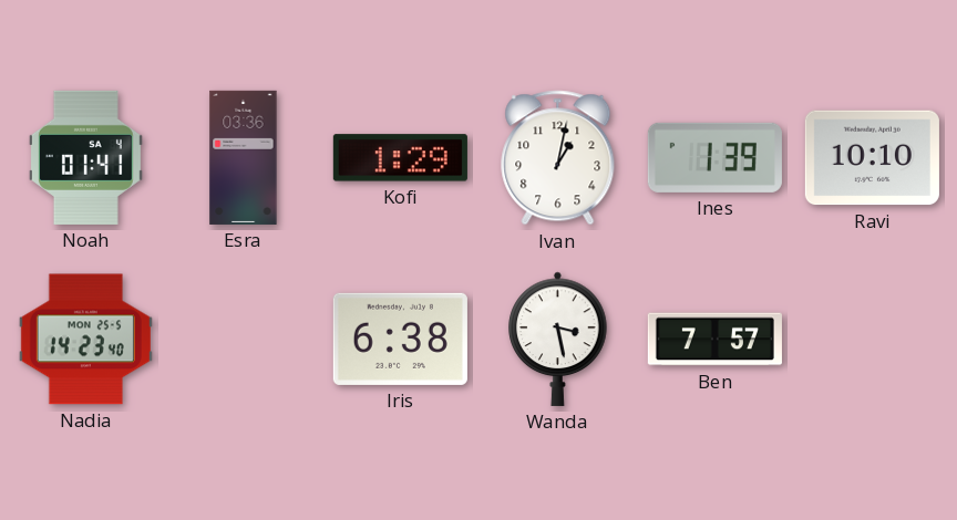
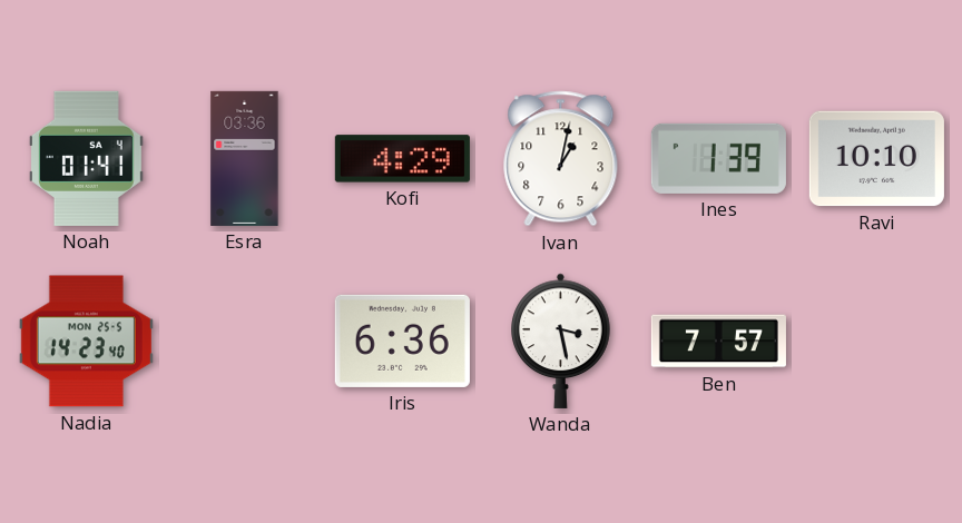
Kofi: 1:29 -> 4:29
Iris: 6:38 -> 6:36
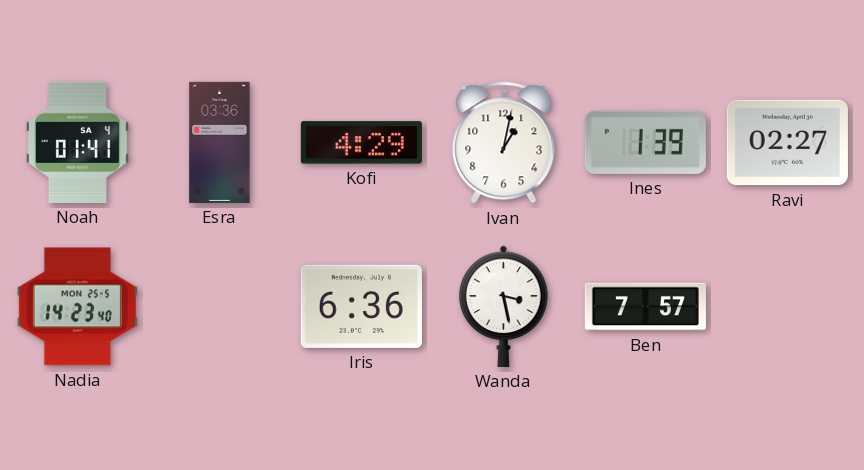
Ravi: 10:10 -> 02:27
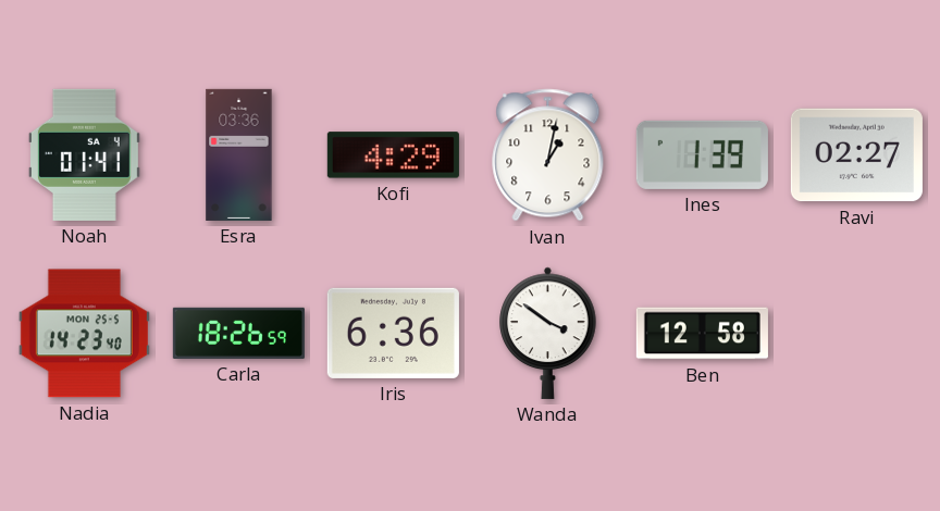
Carla: none -> 18:26
Wanda: 3:28 -> 3:51
Ben: 7:57 -> 12:58
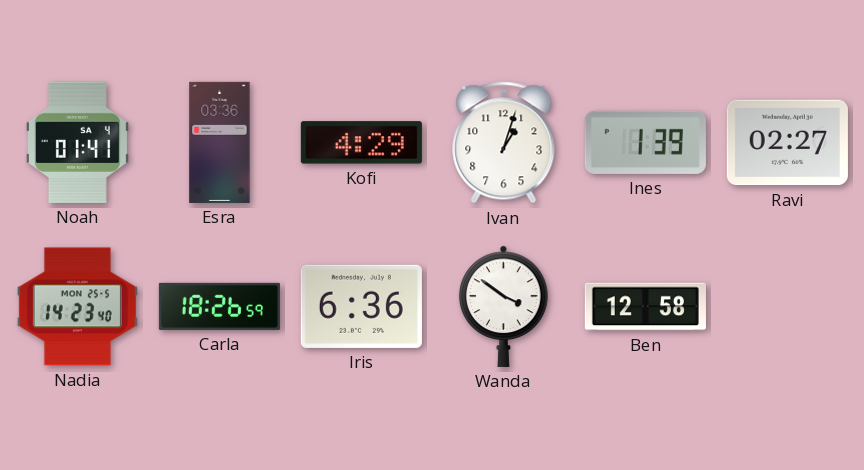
Ivan: 1:02 -> 1:03
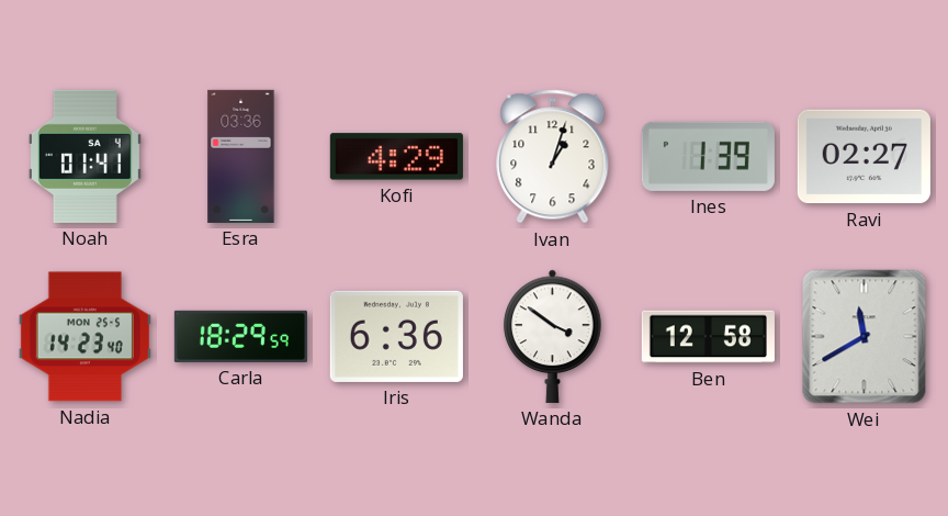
Carla: 18:26 -> 18:29
Wei: none -> 11:40
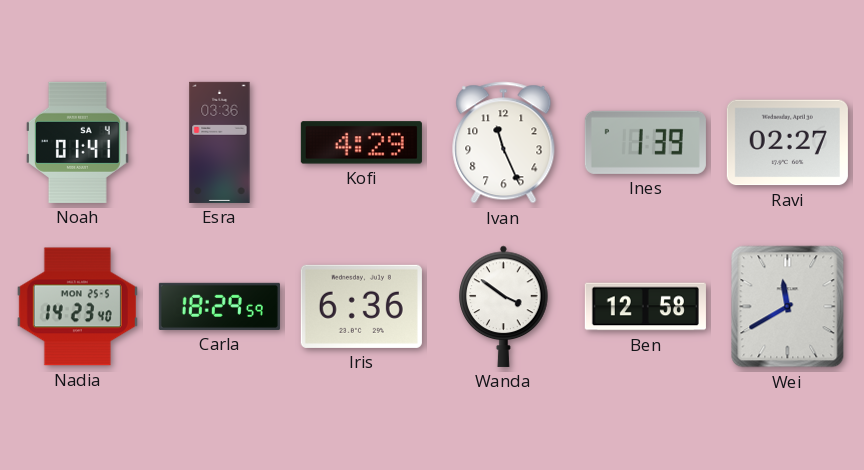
Ivan: 1:03 -> 11:26
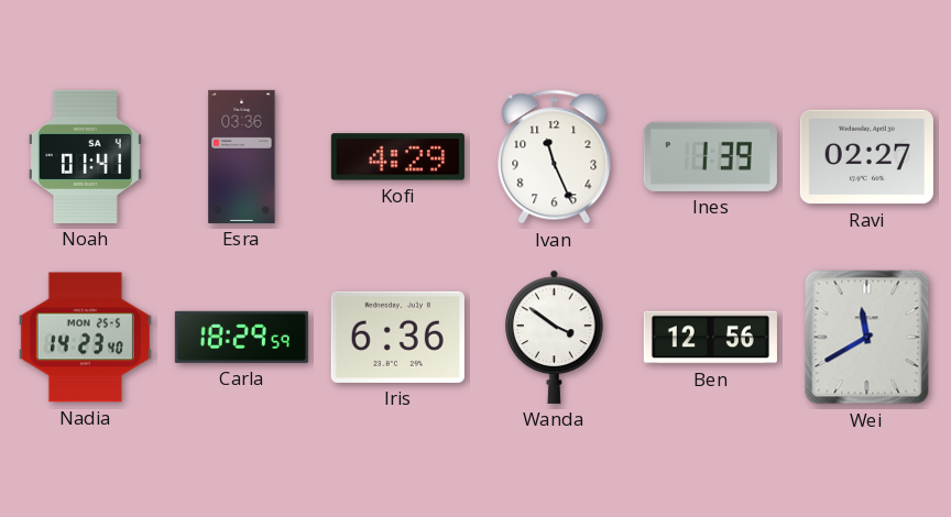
Ben: 12:58 -> 12:56
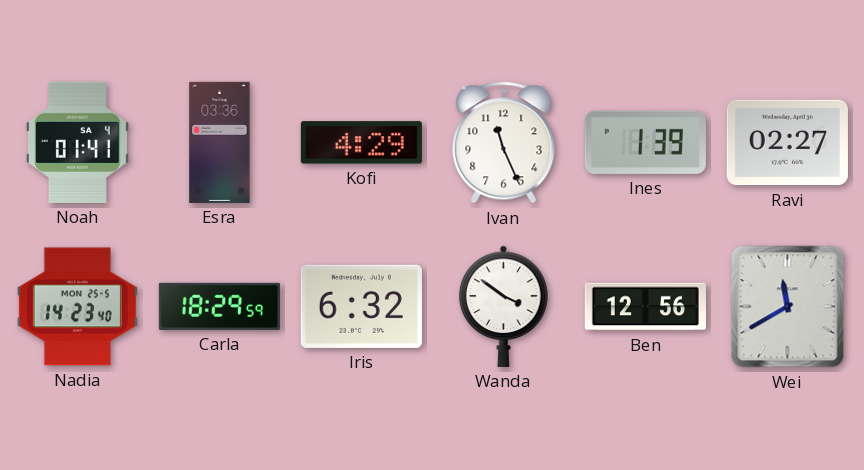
Iris: 6:36 -> 6:32
